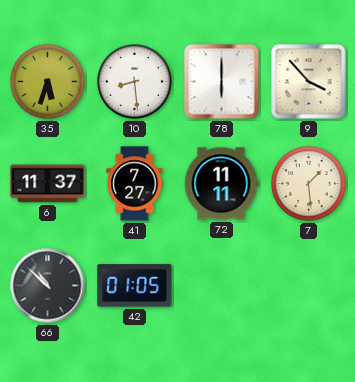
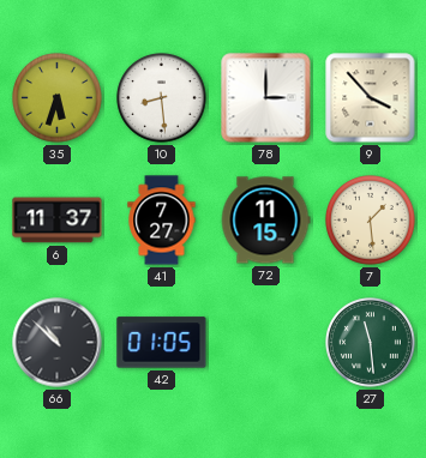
78: 6:00 -> 3:00
72: 11:11 -> 11:15
27: none -> 11:29
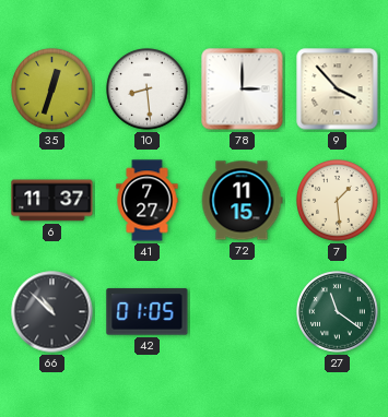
35: 5:33 -> 12:33
27: 11:29 -> 11:21
